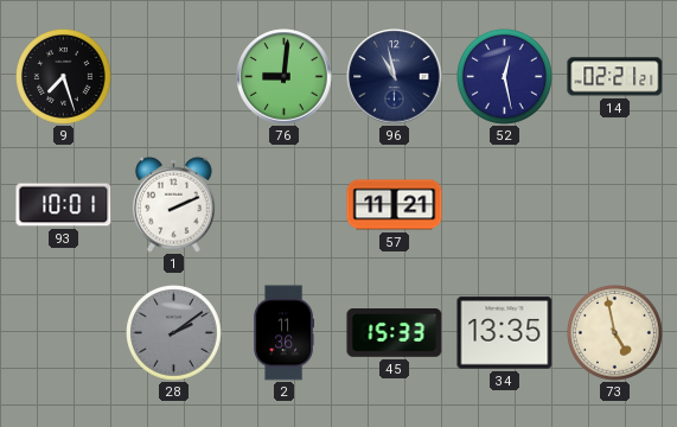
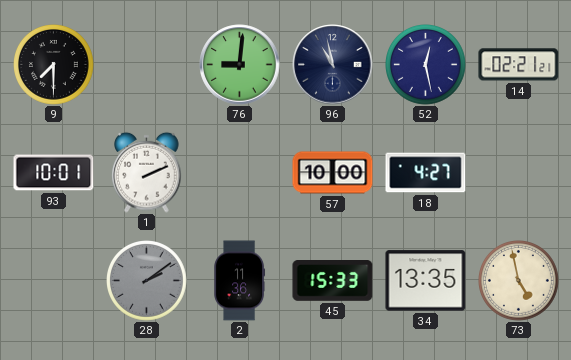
9: 7:27 -> 7:30
57: 11:21 -> 10:00
18: none -> 4:27
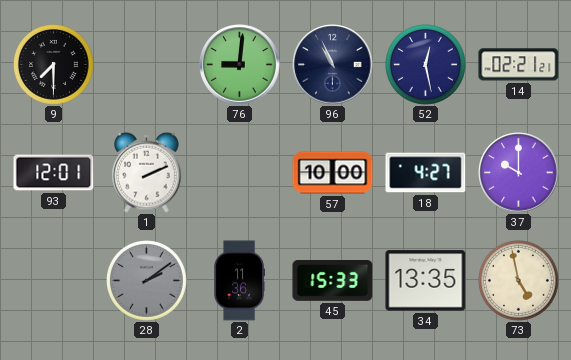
96: 10:58 -> 10:56
93: 10:01 -> 12:01
37: none -> 10:00
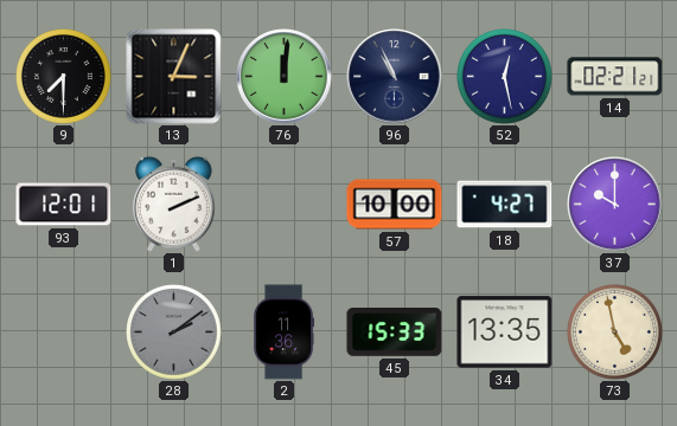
13: none -> 3:04
76: 9:01 -> 12:01
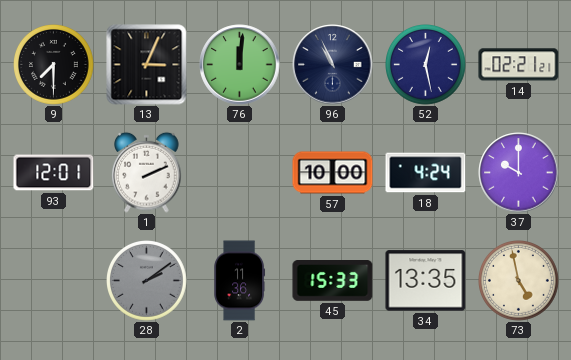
18: 4:27 -> 4:24
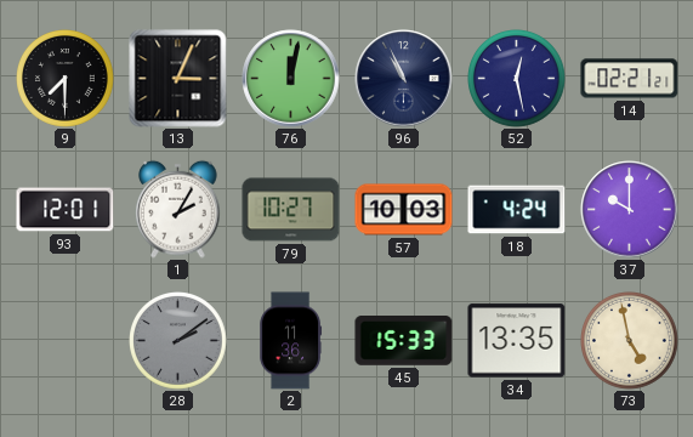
76: 12:01 -> 12:02
1: 2:11 -> 2:05
79: none -> 10:27
57: 10:00 -> 10:03
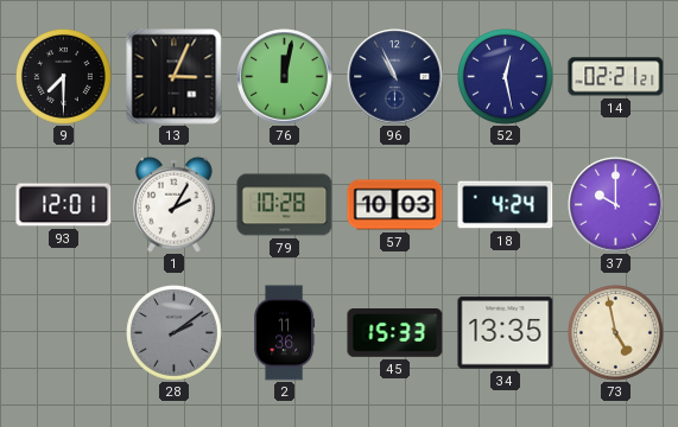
79: 10:27 -> 10:28
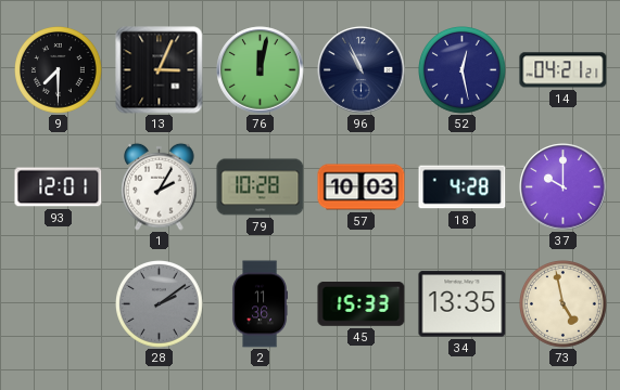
14: 02:21 -> 04:21
18: 4:24 -> 4:28
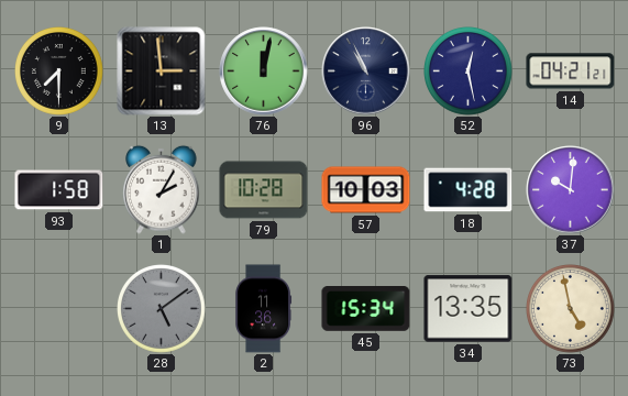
13: 3:04 -> 2:59
93: 12:01 -> 1:58
37: 10:00 -> 10:01
28: 2:09 -> 5:09
45: 15:33 -> 15:34
